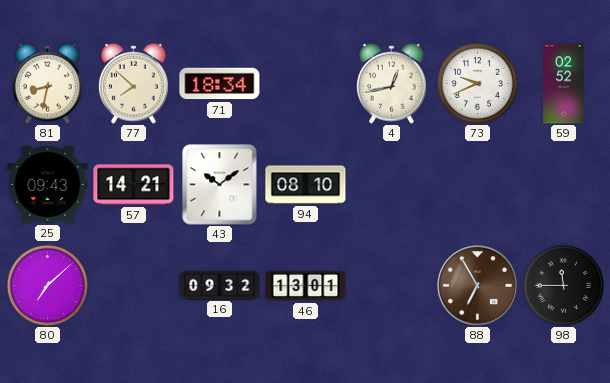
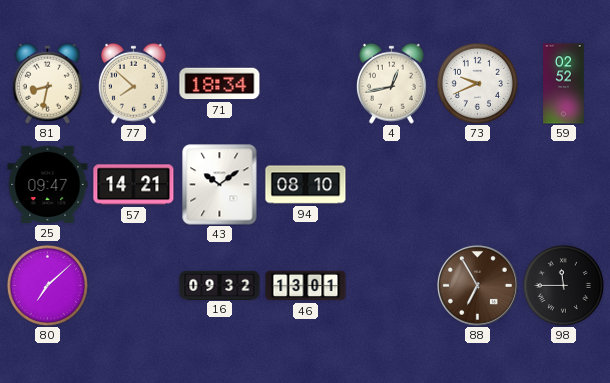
25: 09:43 -> 09:47
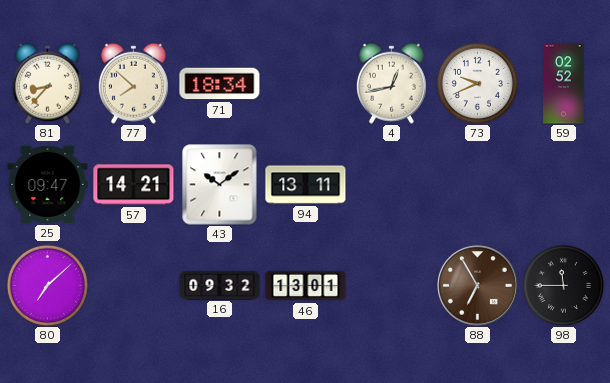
81: 8:32 -> 8:37
94: 08:10 -> 13:11
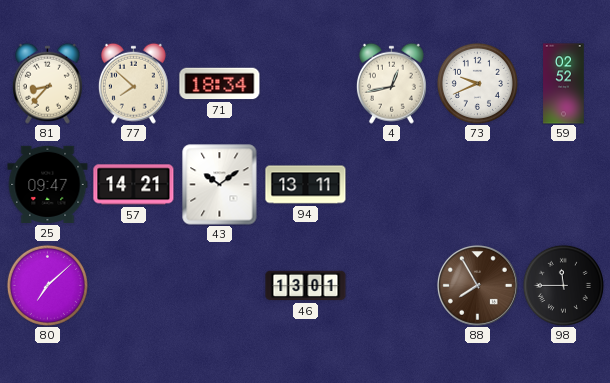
16: 09:32 -> none
88: 6:55 -> 7:55
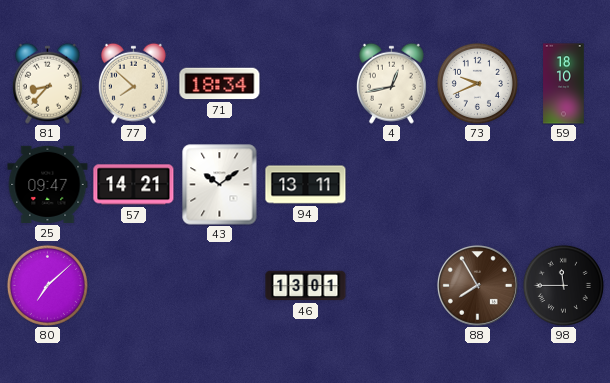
59: 02:52 -> 18:10
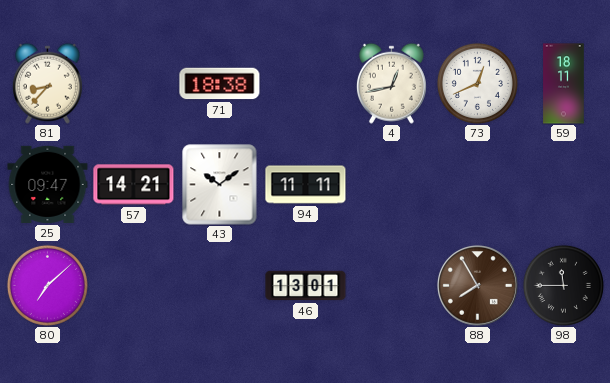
77: 7:52 -> none
71: 18:34 -> 18:38
73: 9:41 -> 12:41
59: 18:10 -> 18:11
94: 13:11 -> 11:11
